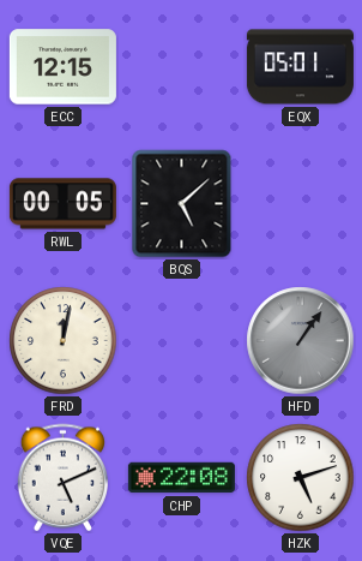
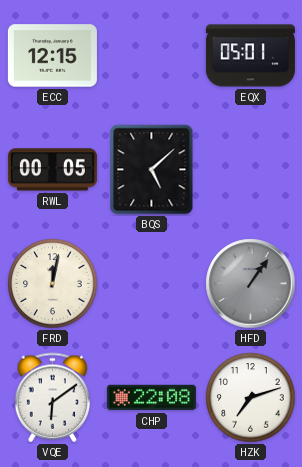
VQE: 5:11 -> 6:09
HZK: 5:12 -> 7:12
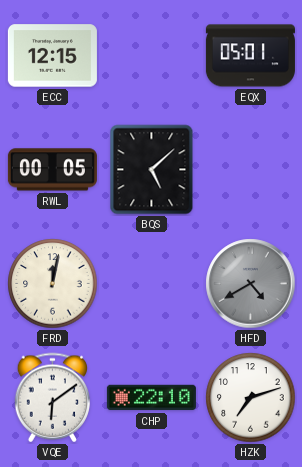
HFD: 1:06 -> 4:40
CHP: 22:08 -> 22:10
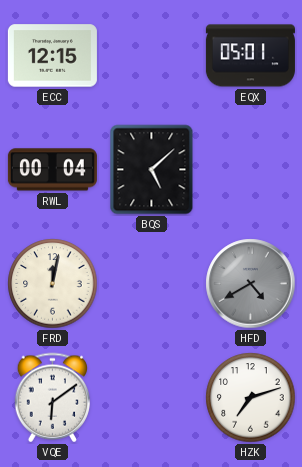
RWL: 00:05 -> 00:04
CHP: 22:10 -> none
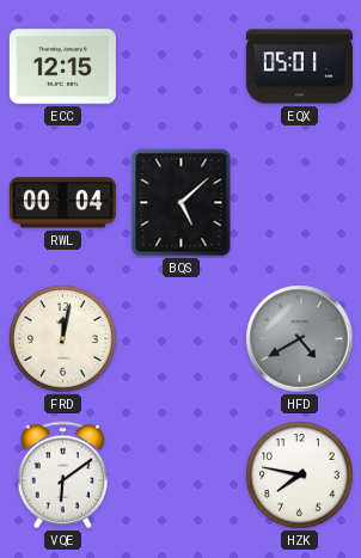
HZK: 7:12 -> 7:47
